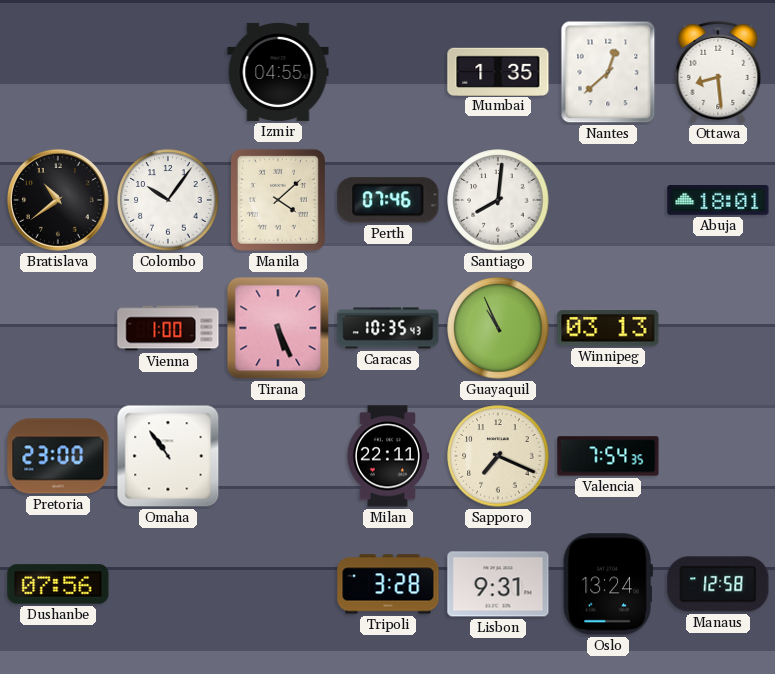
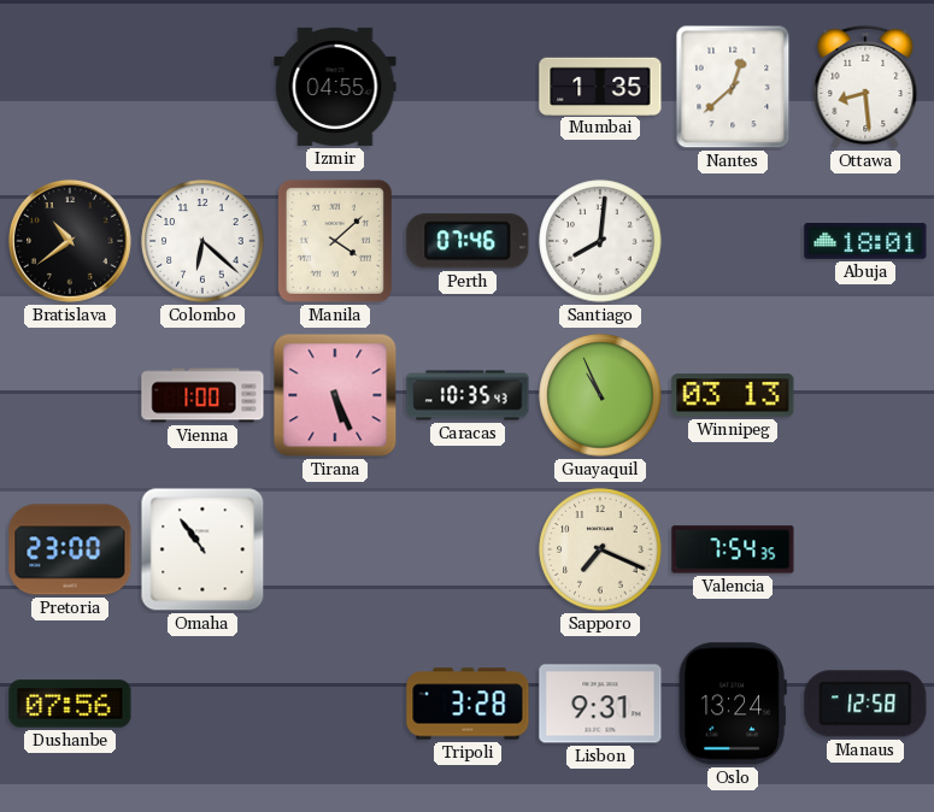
Colombo: 10:06 -> 6:22
Milan: 22:11 -> none
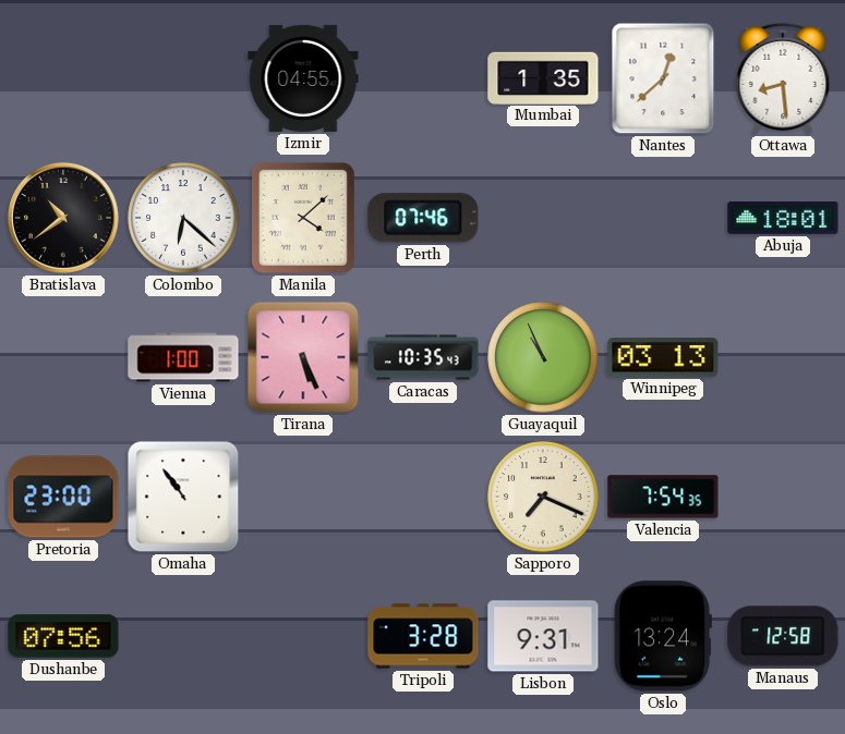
Santiago: 8:01 -> none
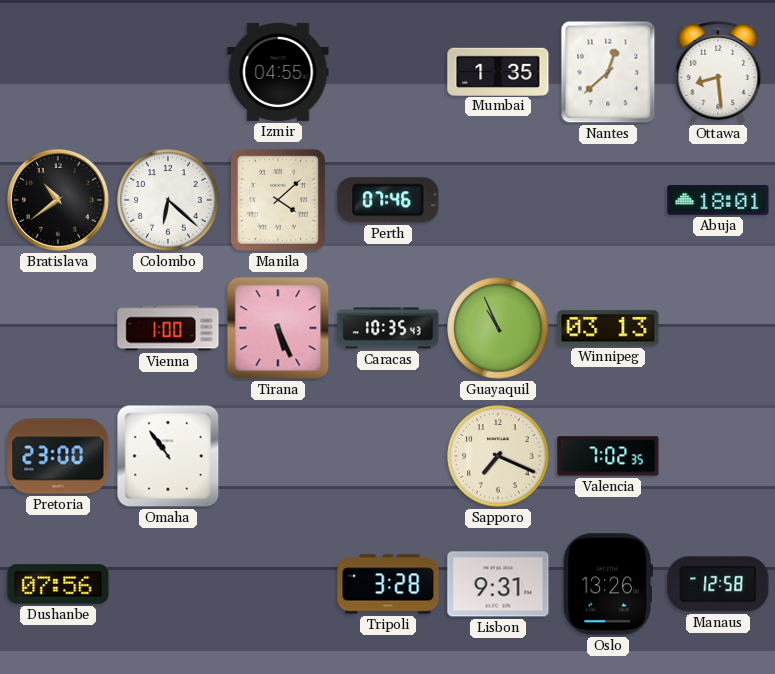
Valencia: 7:54 -> 7:02
Oslo: 13:24 -> 13:26
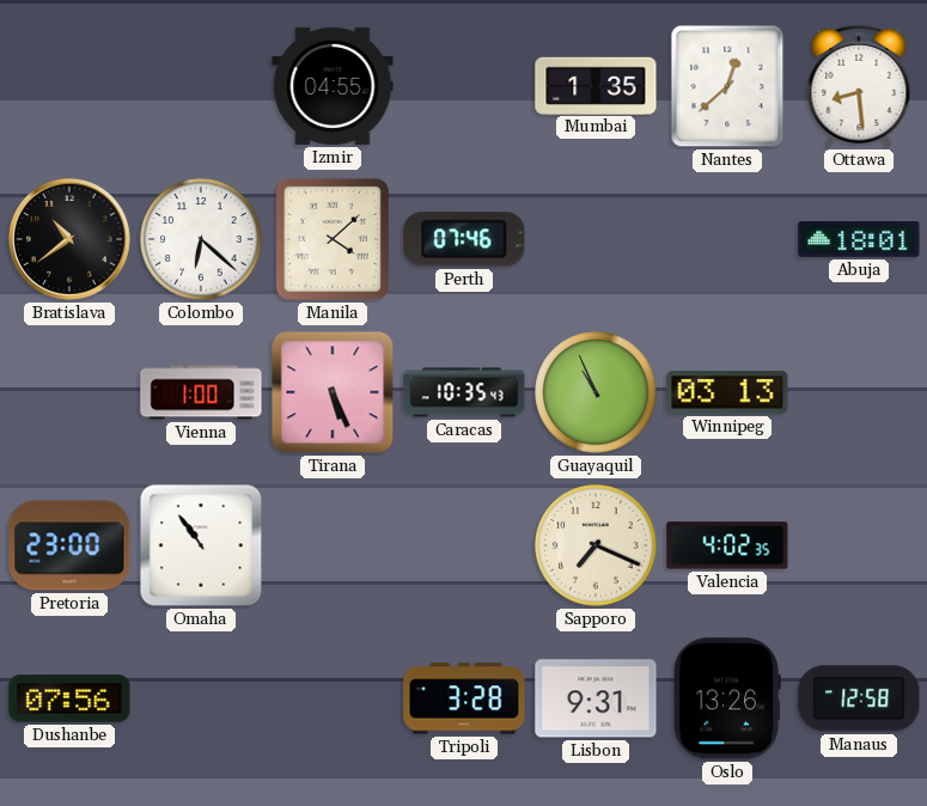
Valencia: 7:02 -> 4:02
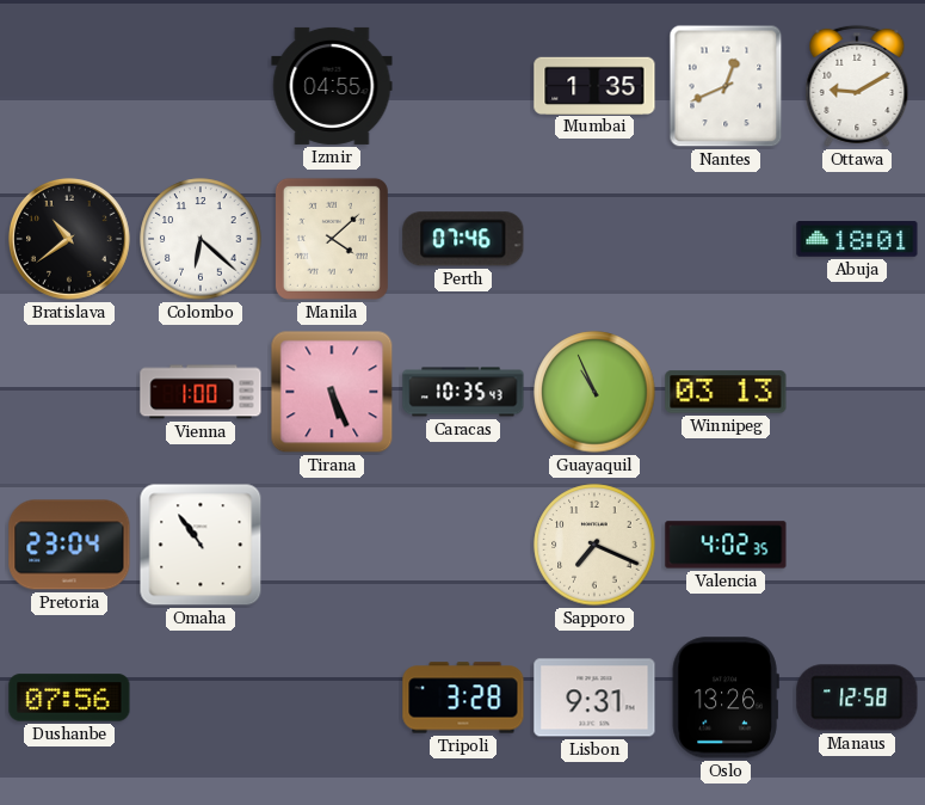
Nantes: 12:38 -> 12:41
Ottawa: 8:29 -> 9:10
Pretoria: 23:00 -> 23:04
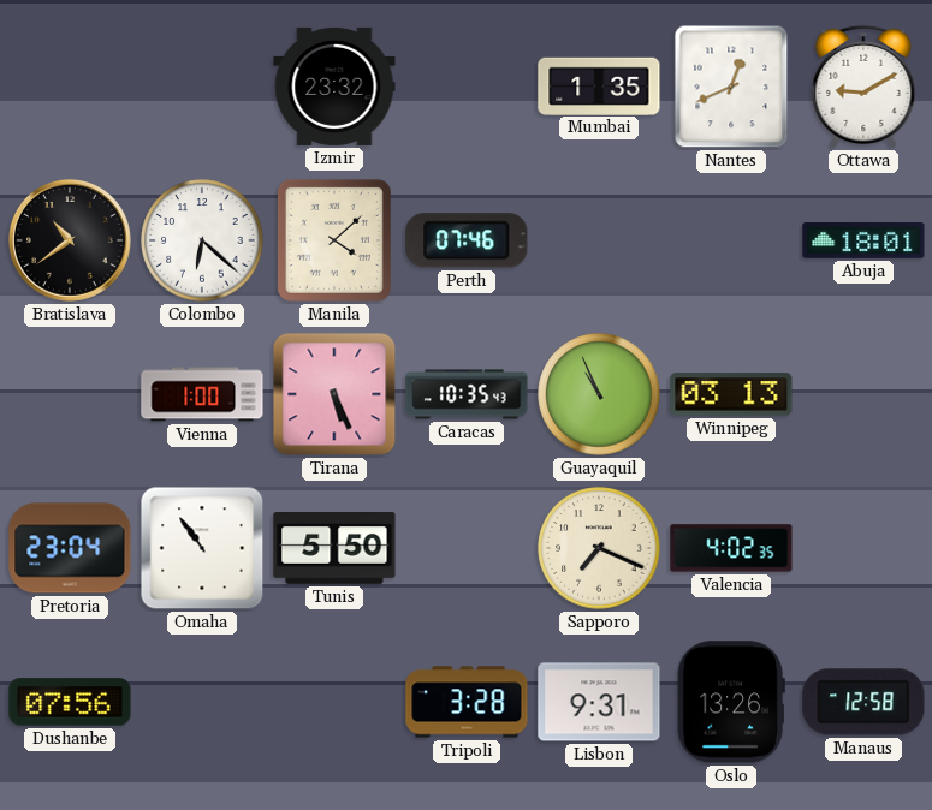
Izmir: 04:55 -> 23:32
Tunis: none -> 5:50
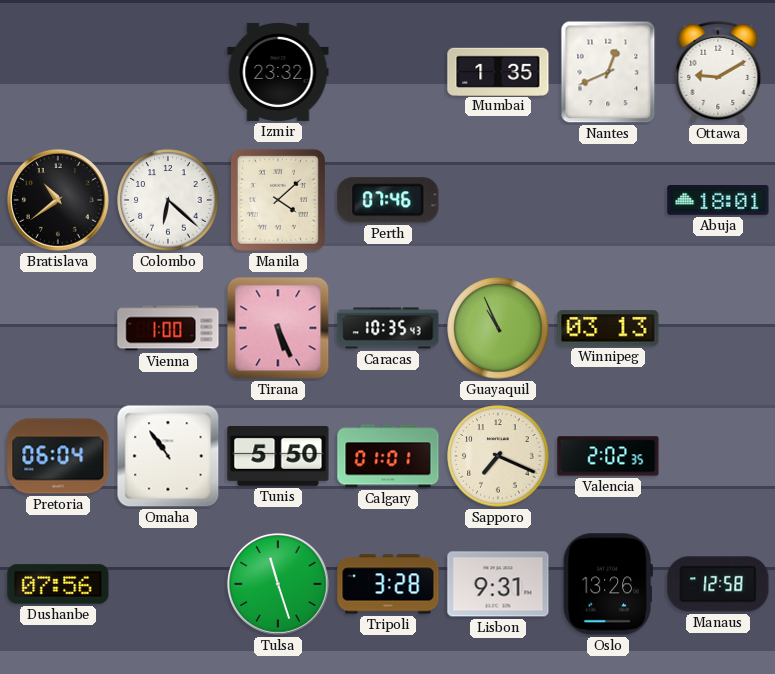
Pretoria: 23:04 -> 06:04
Calgary: none -> 01:01
Valencia: 4:02 -> 2:02
Tulsa: none -> 11:27
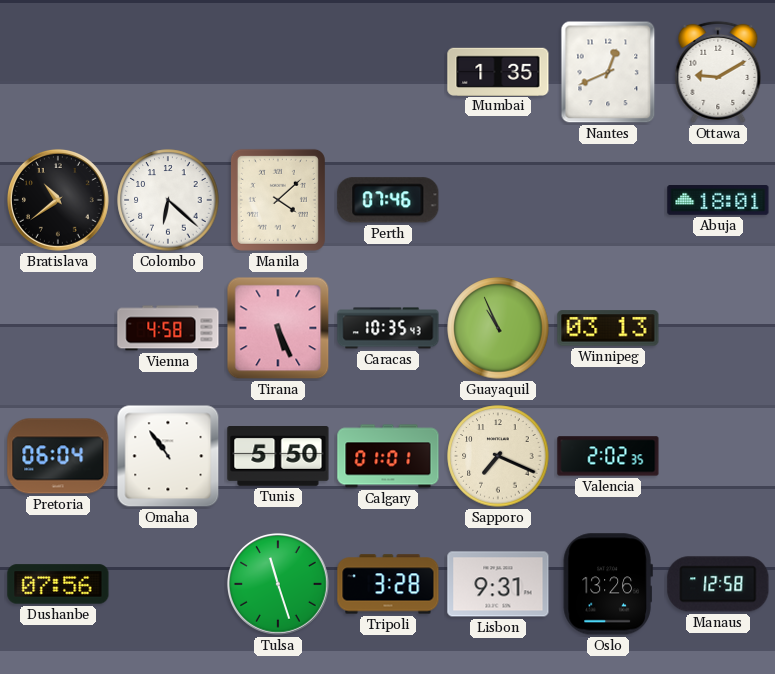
Izmir: 23:32 -> none
Vienna: 1:00 -> 4:58
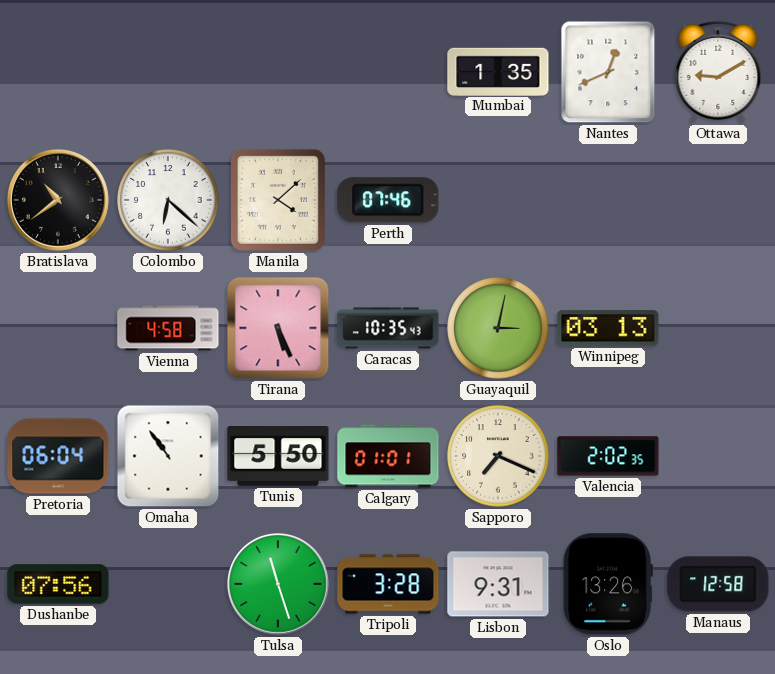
Abuja: 18:01 -> none
Guayaquil: 10:56 -> 3:02
